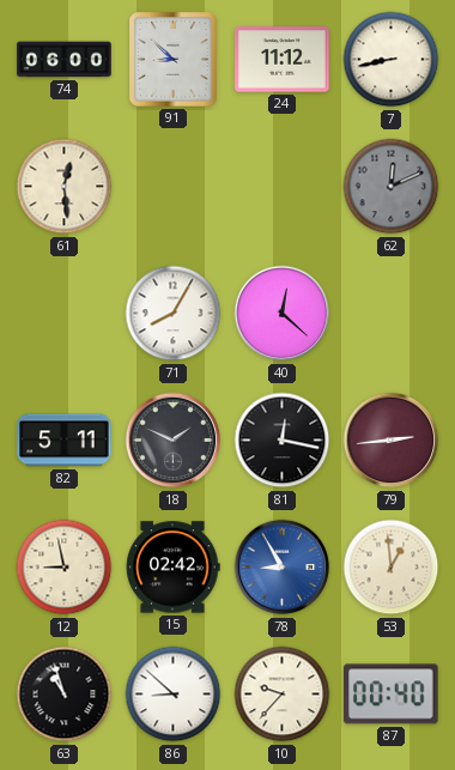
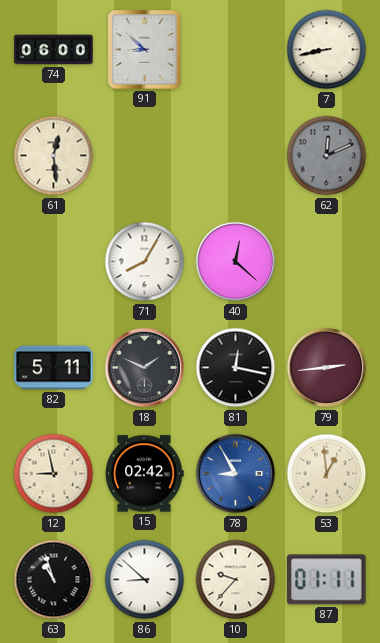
24: 11:12 -> none
87: 00:40 -> 01:11
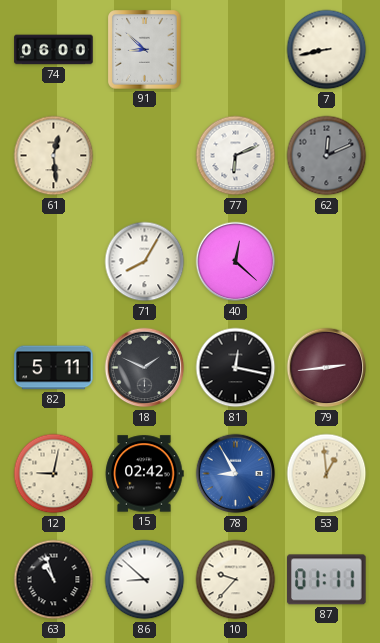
77: none -> 6:11
12: 8:58 -> 9:02
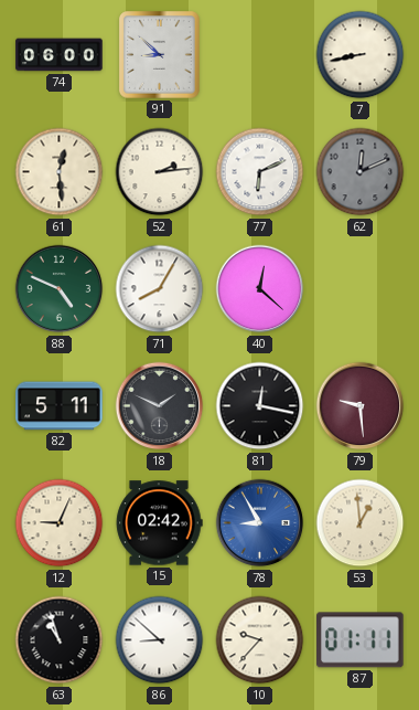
52: none -> 2:14
88: none -> 4:49
79: 2:44 -> 9:29
12: 9:02 -> 9:04
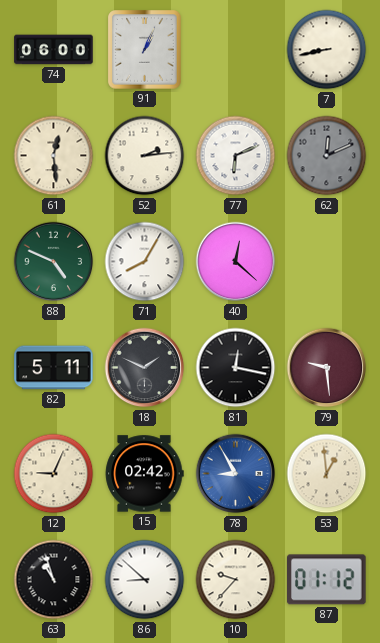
91: 8:52 -> 1:04
87: 01:11 -> 01:12
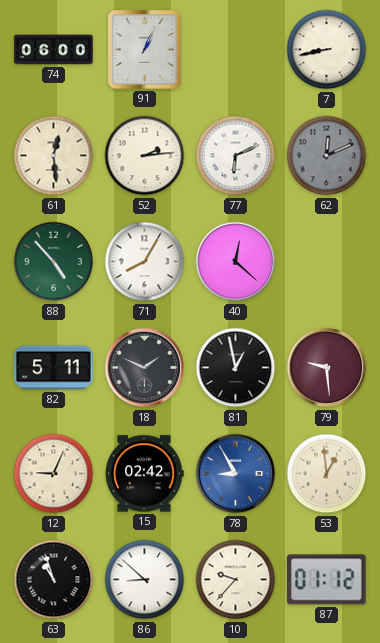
88: 4:49 -> 4:53
81: 12:17 -> 12:58
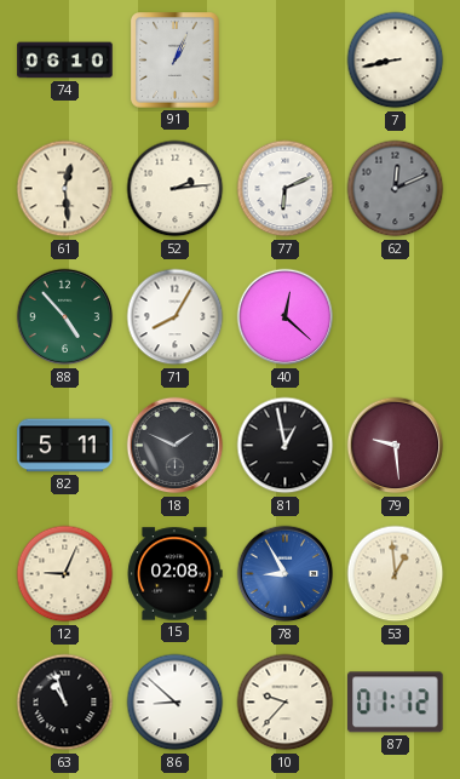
74: 06:00 -> 06:10
15: 02:42 -> 02:08
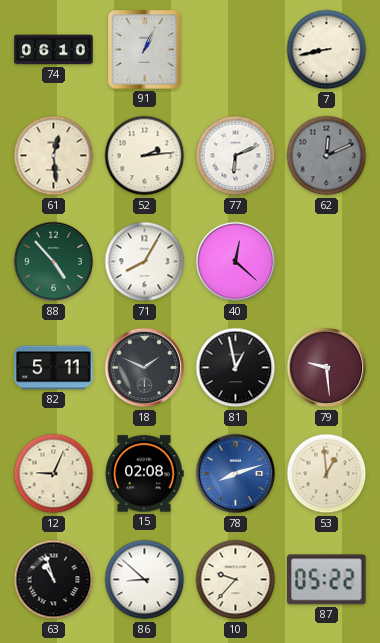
78: 8:55 -> 8:12
87: 01:12 -> 05:22
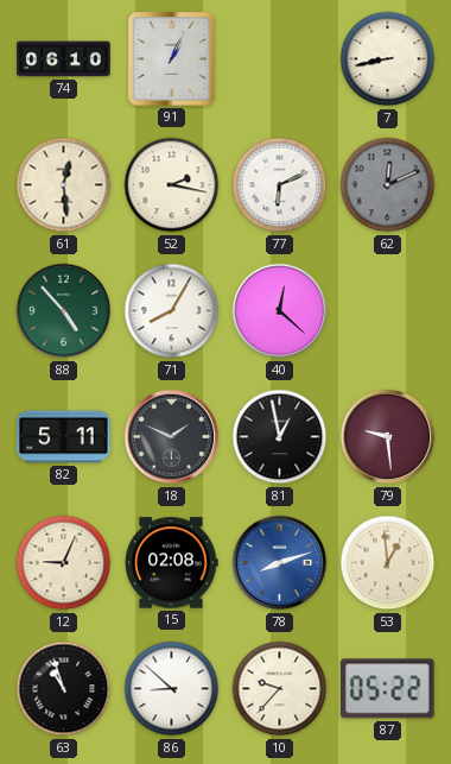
52: 2:14 -> 2:17
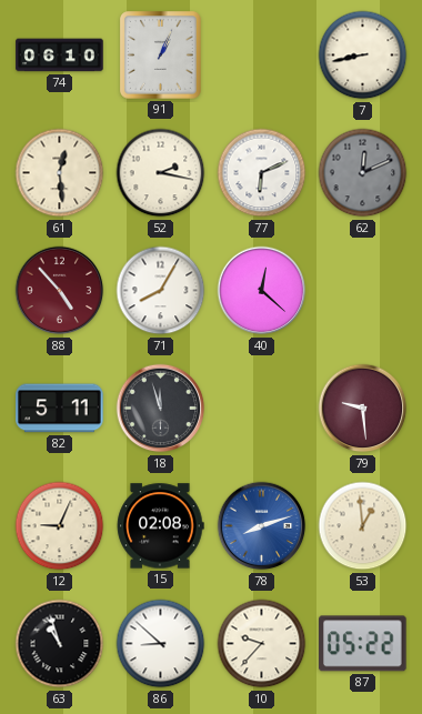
88 dial: green -> burgundy
18: 1:49 -> 11:57
81: 12:58 -> none
